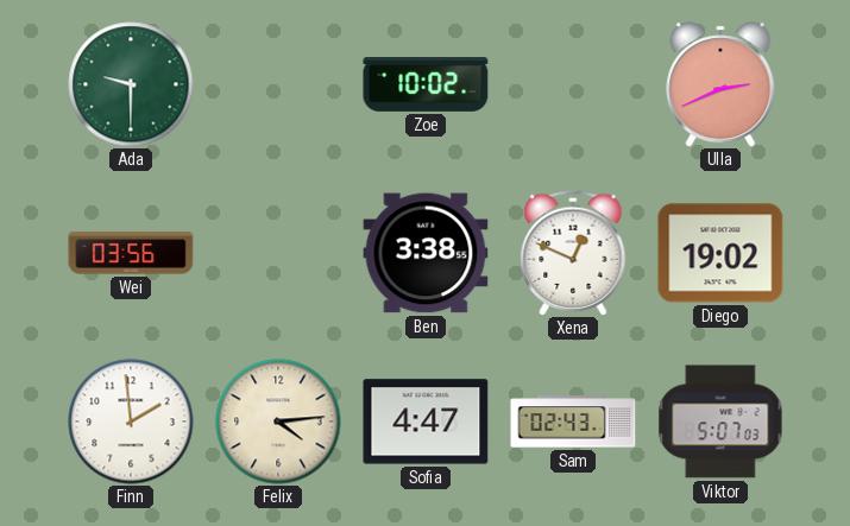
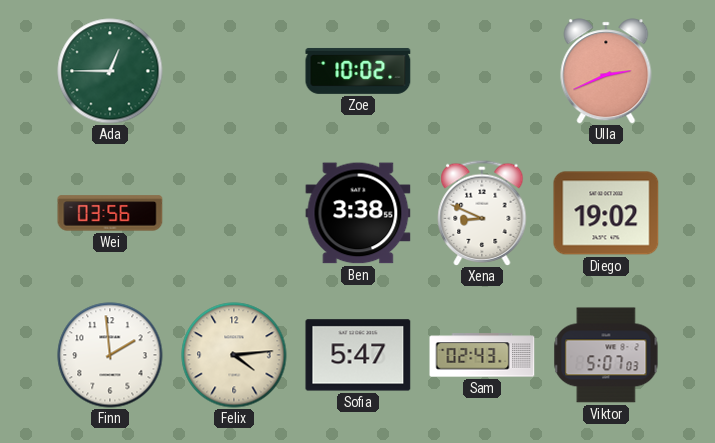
Ada: 9:30 -> 12:45
Xena: 12:49 -> 8:49
Sofia: 4:47 -> 5:47
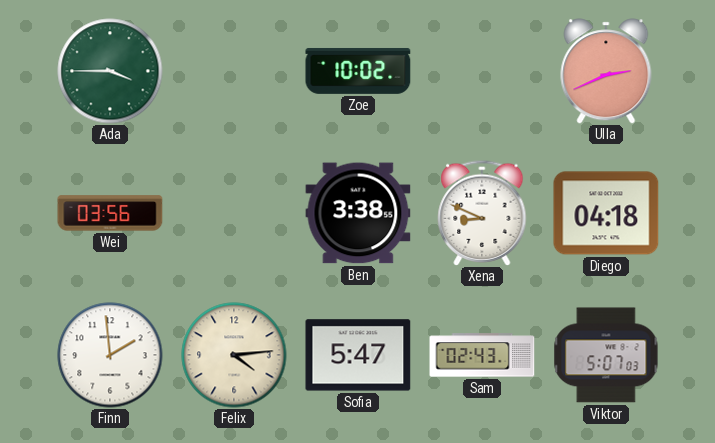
Ada: 12:45 -> 3:45
Diego: 19:02 -> 04:18
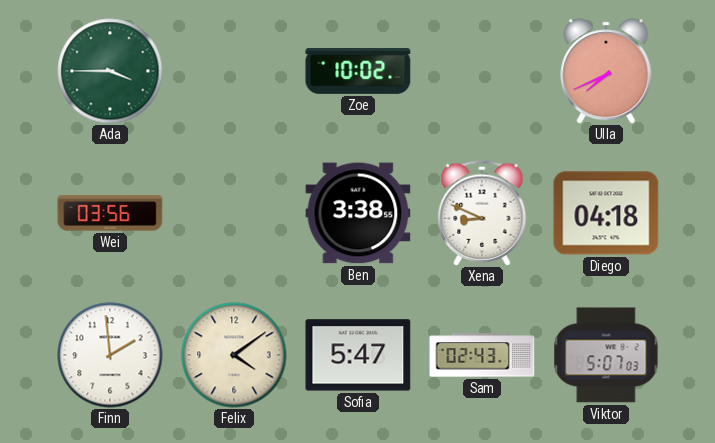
Ulla: 2:41 -> 7:41
Felix: 4:14 -> 4:09
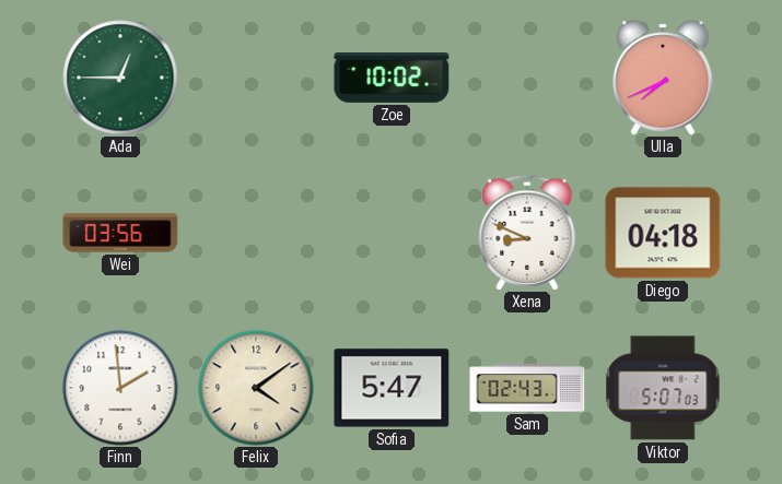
Ada: 3:45 -> 12:45
Ben: 3:38 -> none
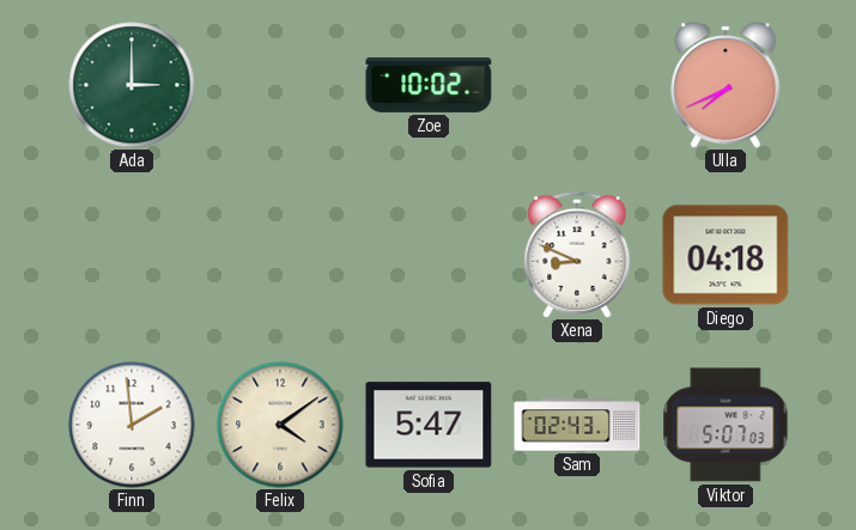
Ada: 12:45 -> 3:00
Wei: 03:56 -> none
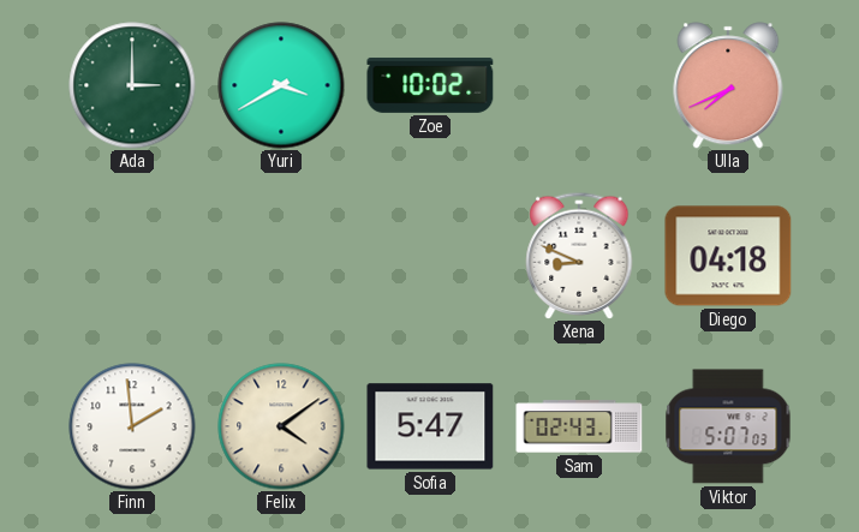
Yuri: none -> 3:40
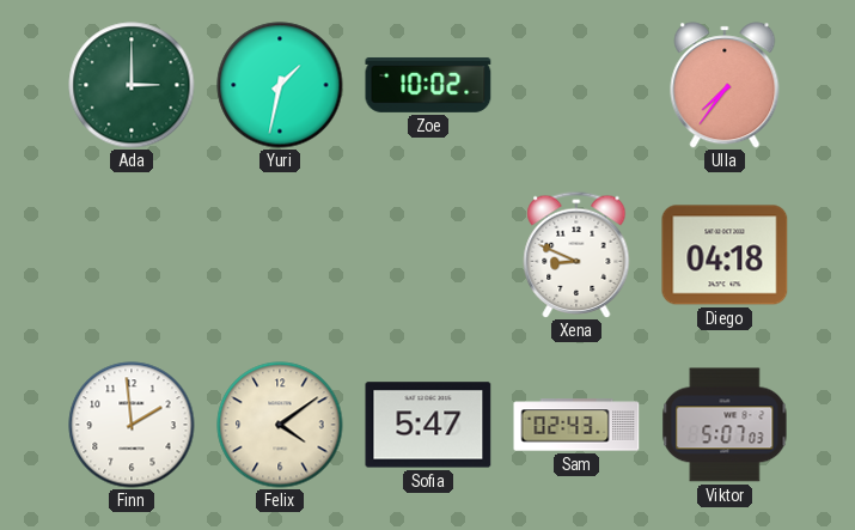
Yuri: 3:40 -> 1:32
Ulla: 7:41 -> 7:36
